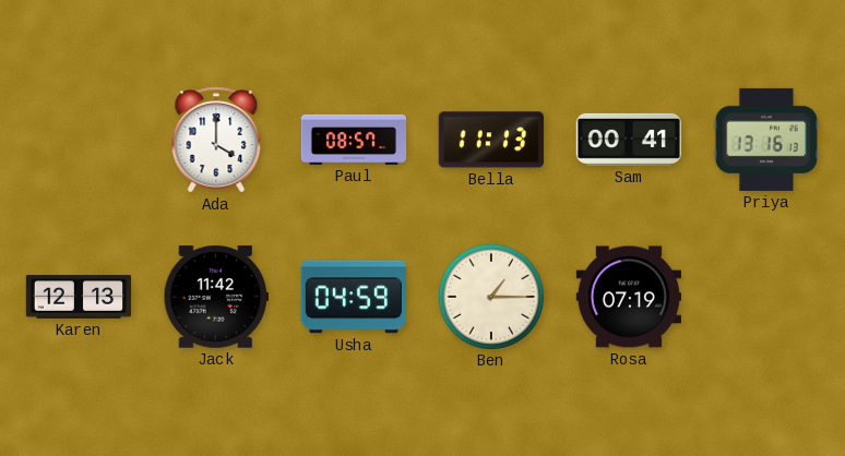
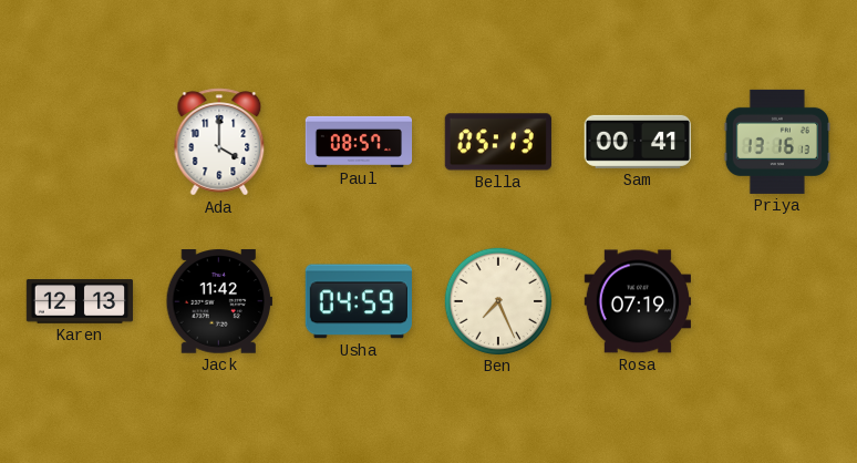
Bella: 11:13 -> 05:13
Ben: 1:15 -> 7:26
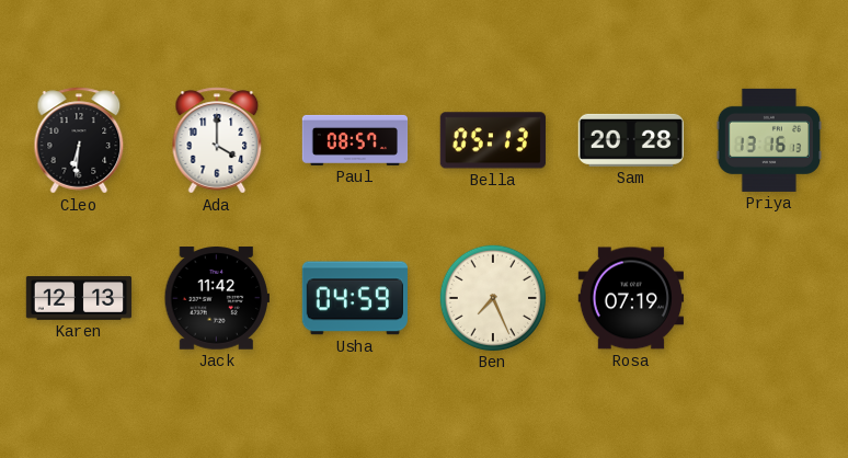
Cleo: none -> 6:31
Sam: 00:41 -> 20:28
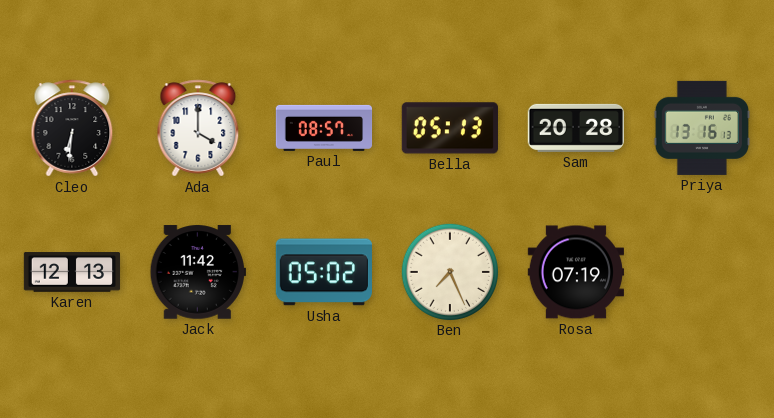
Usha: 04:59 -> 05:02
